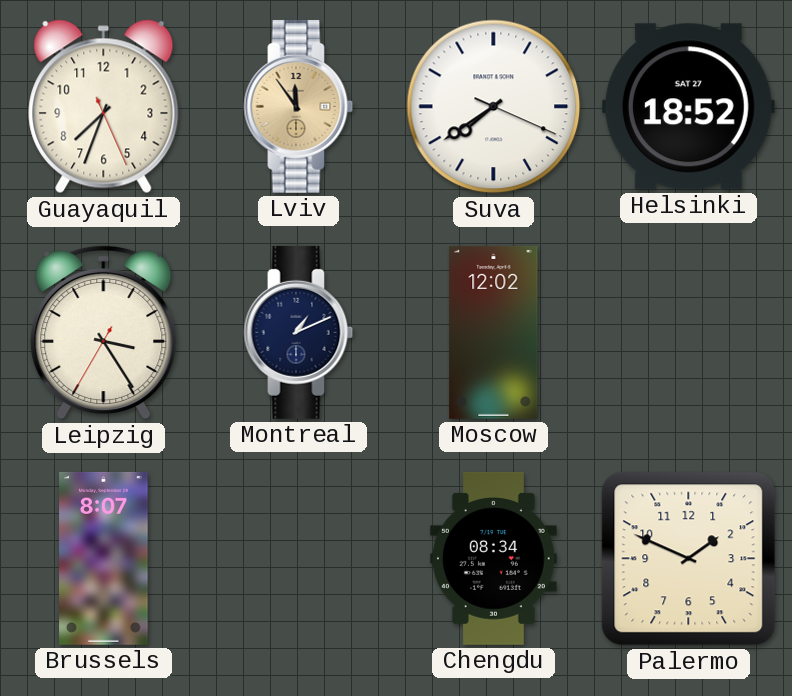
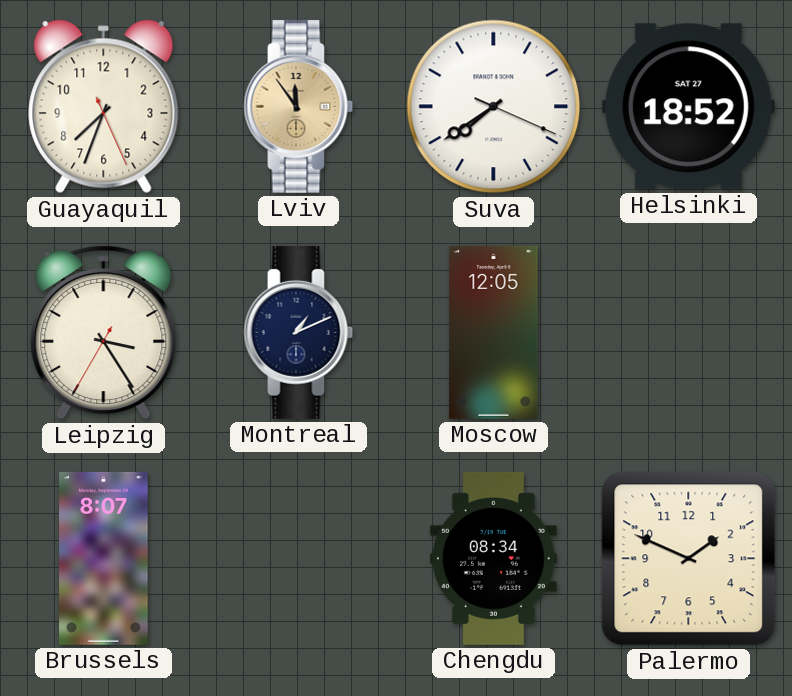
Moscow: 12:02 -> 12:05
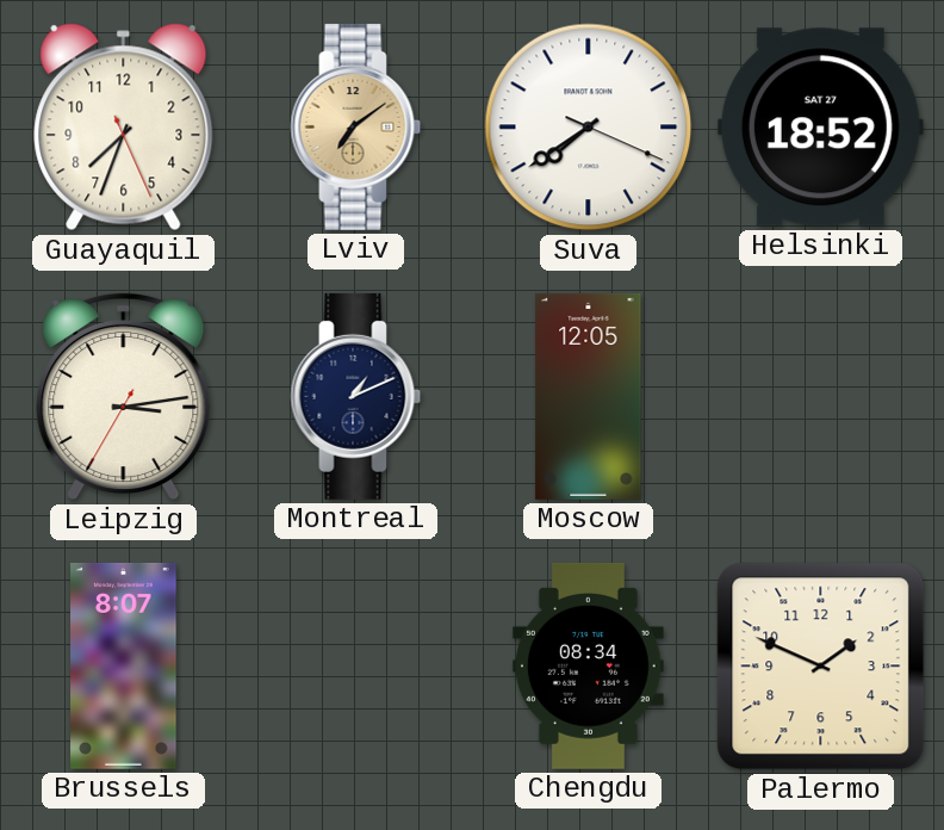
Lviv: 11:54 -> 7:09
Leipzig: 3:24 -> 3:13
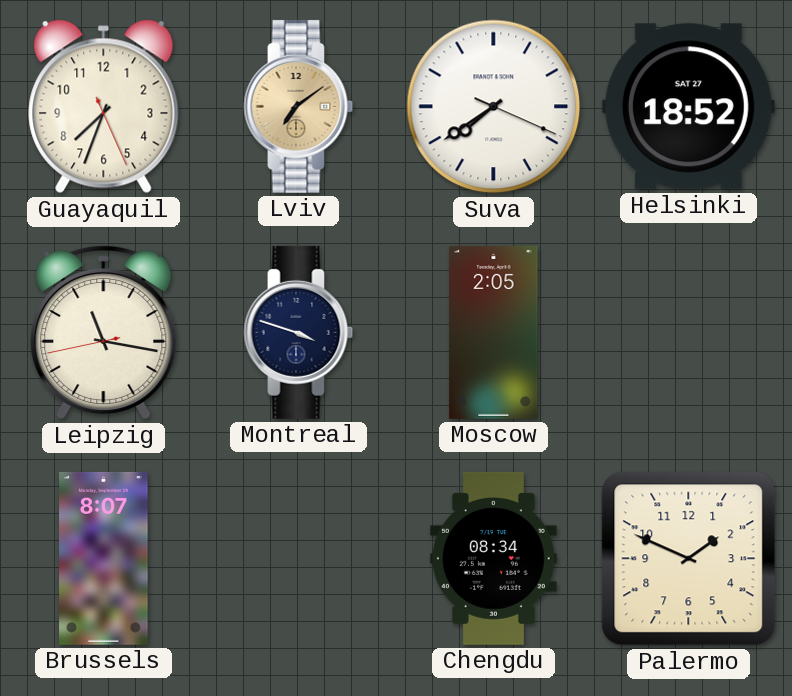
Leipzig: 3:13 -> 11:16
Montreal: 1:11 -> 3:48
Moscow: 12:05 -> 2:05
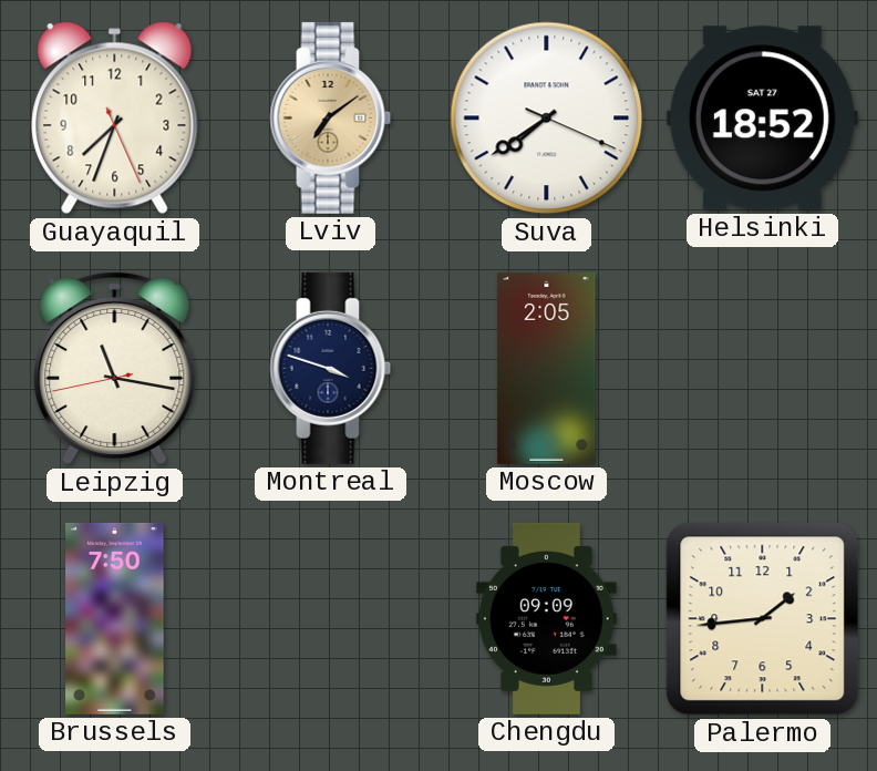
Brussels: 8:07 -> 7:50
Chengdu: 08:34 -> 09:09
Palermo: 1:49 -> 1:44
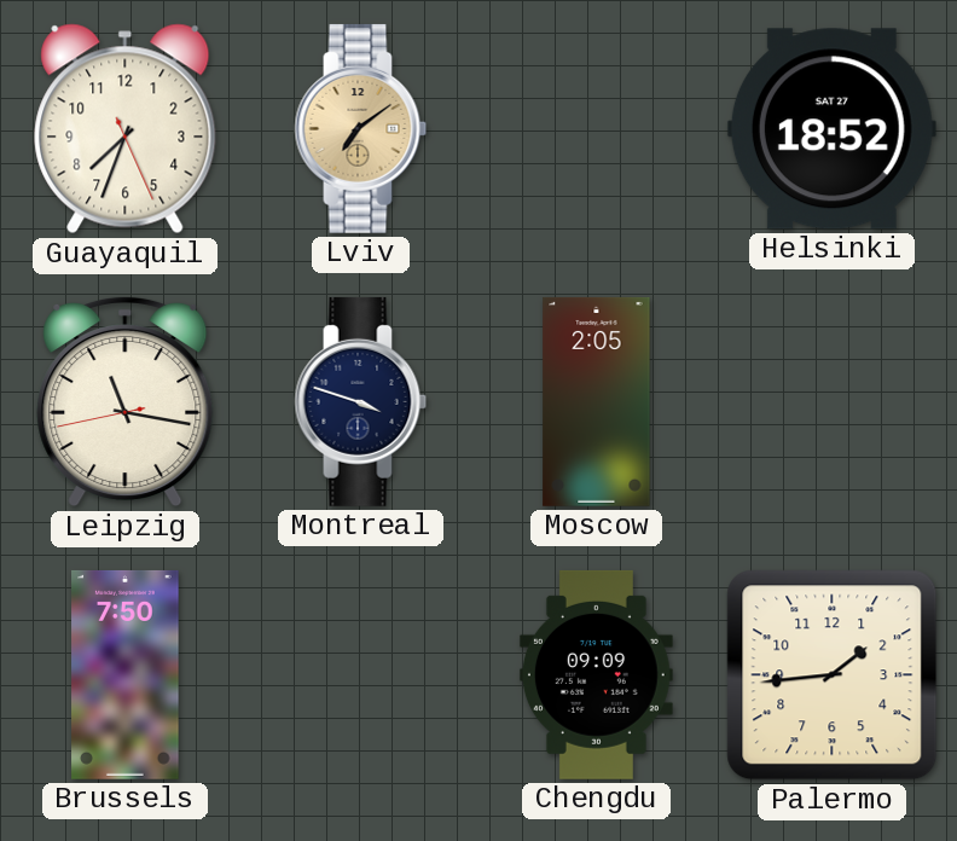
Suva: 7:39 -> none
